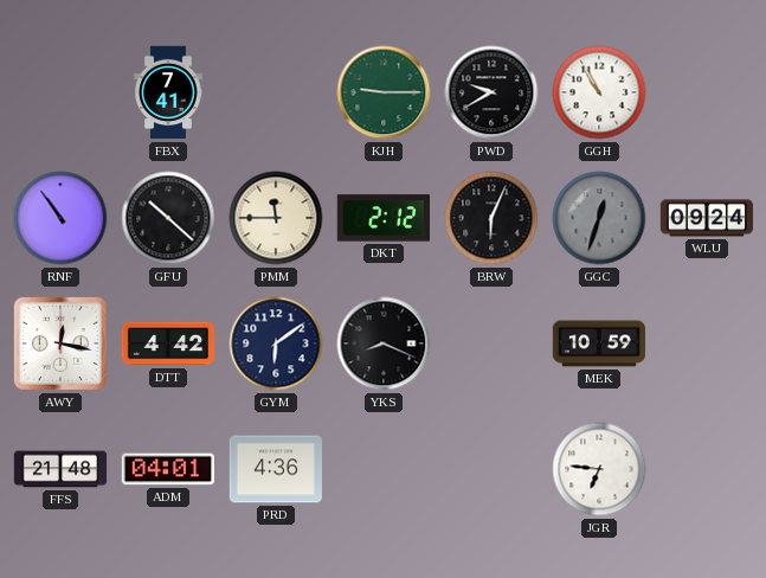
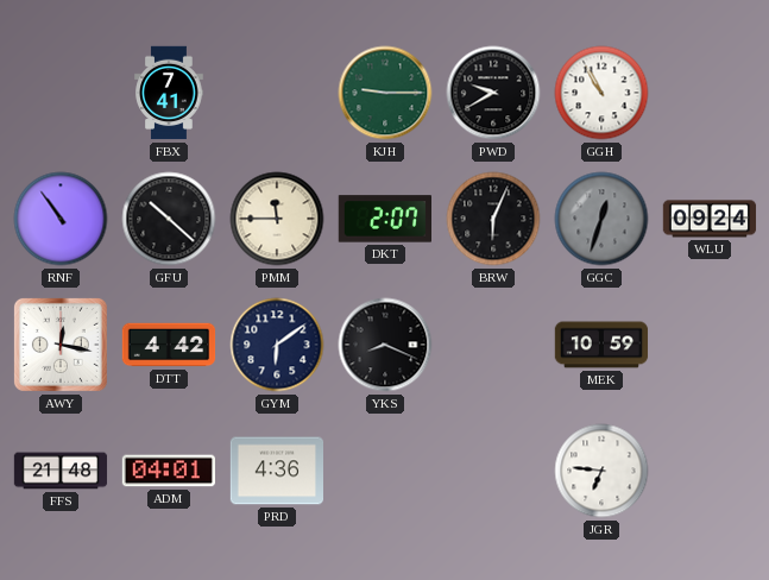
DKT: 2:12 -> 2:07
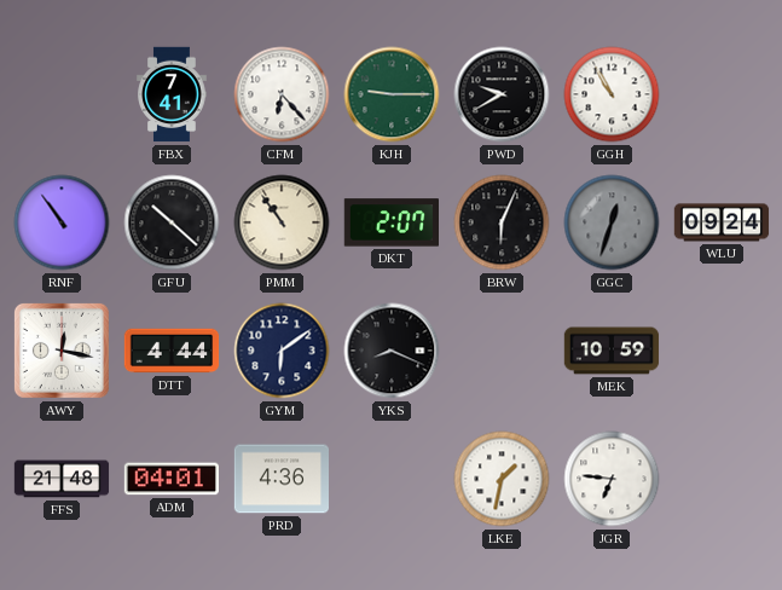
CFM: none -> 6:23
PMM: 11:45 -> 10:54
DTT: 4:42 -> 4:44
LKE: none -> 1:32
